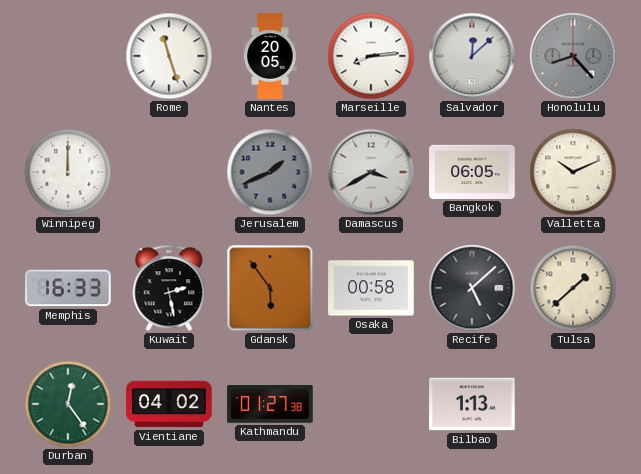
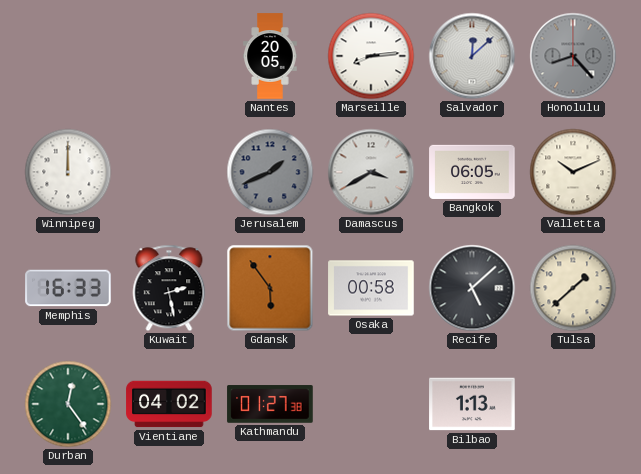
Rome: 11:27 -> none
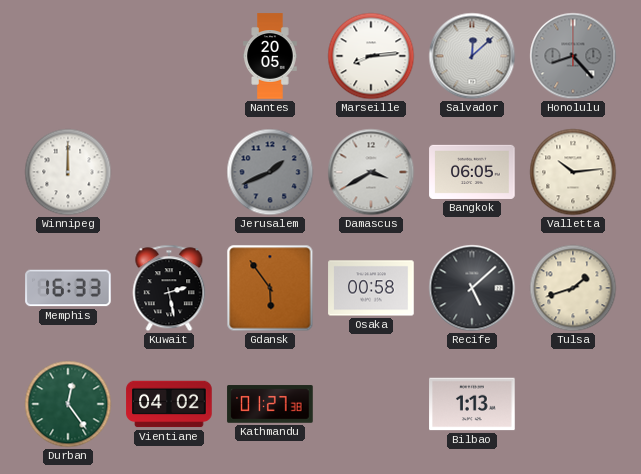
Valletta: 10:11 -> 10:14
Tulsa: 1:38 -> 1:42
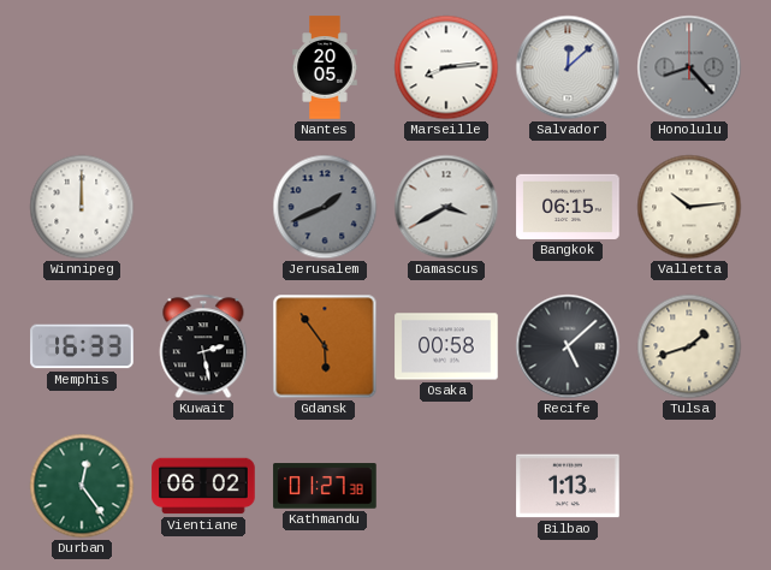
Bangkok: 06:05 -> 06:15
Vientiane: 04:02 -> 06:02
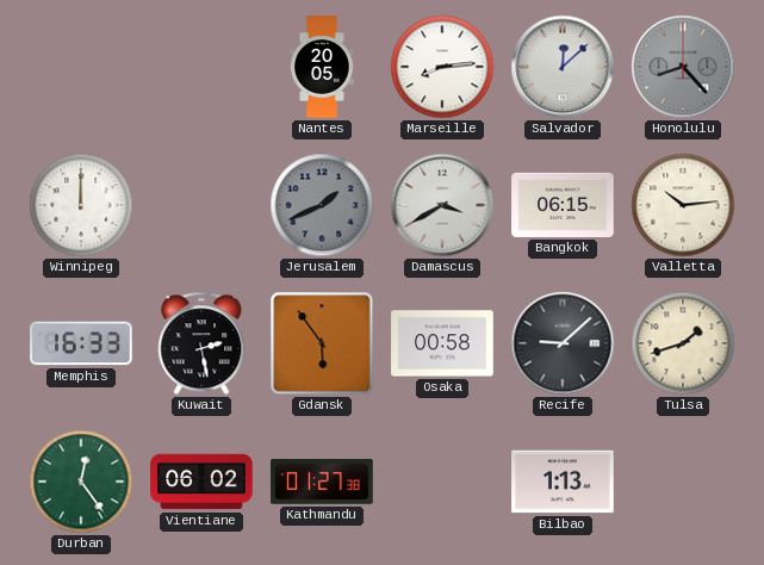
Recife: 5:08 -> 9:08
